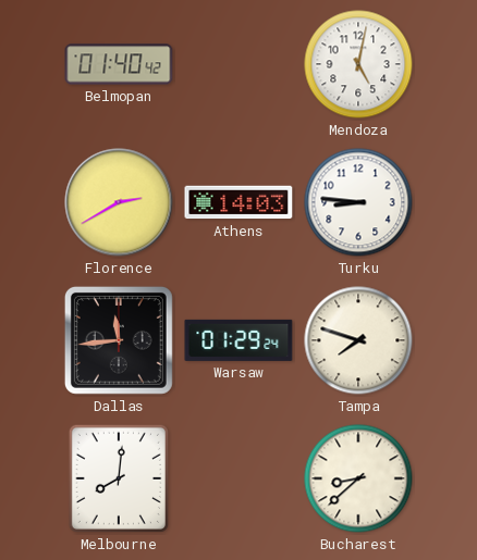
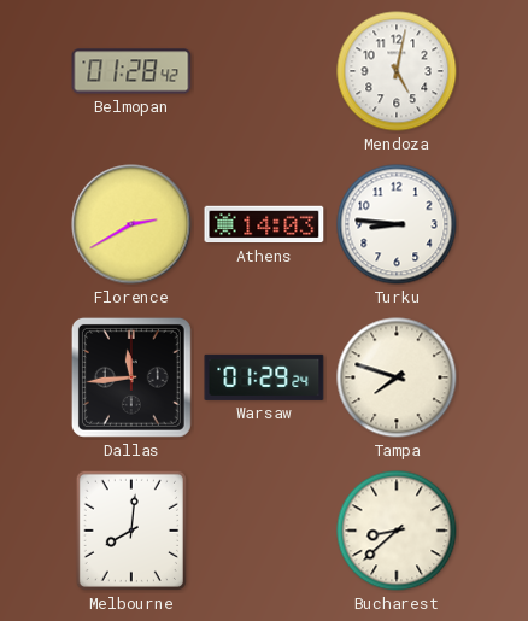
Belmopan: 01:40 -> 01:28
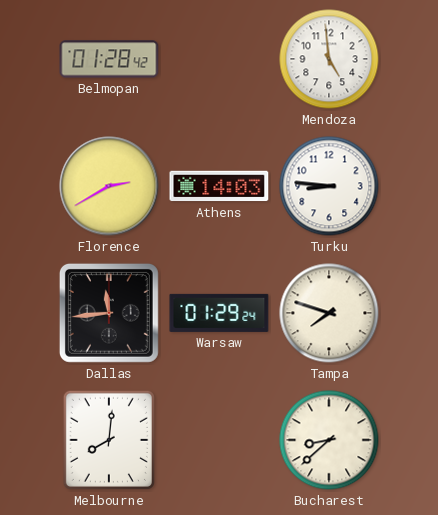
Mendoza: 5:02 -> 4:59
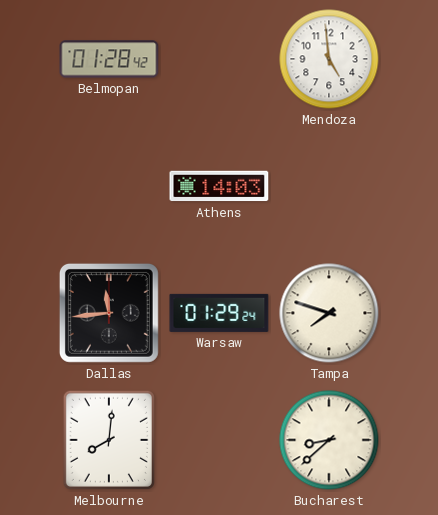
Florence: 2:40 -> none
Turku: 8:46 -> none
